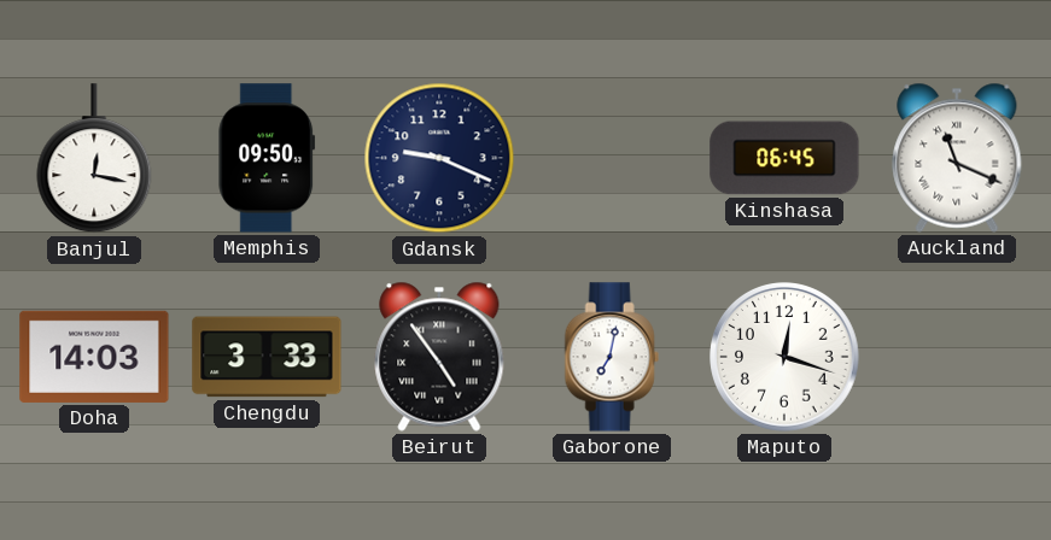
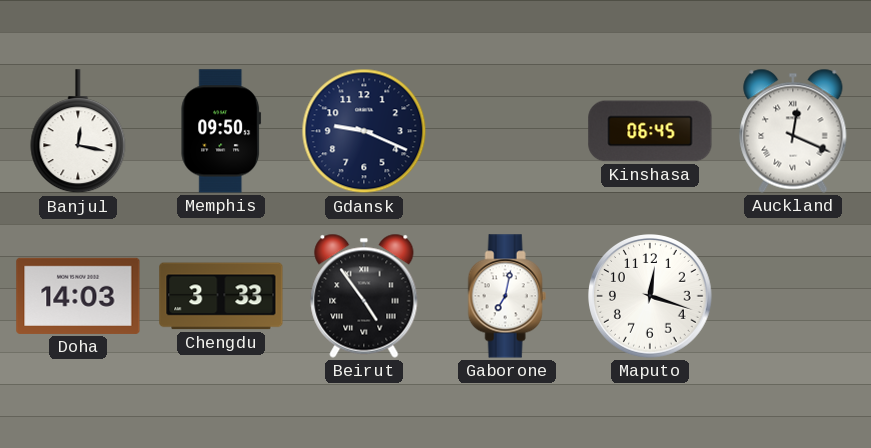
Auckland: 11:19 -> 12:19
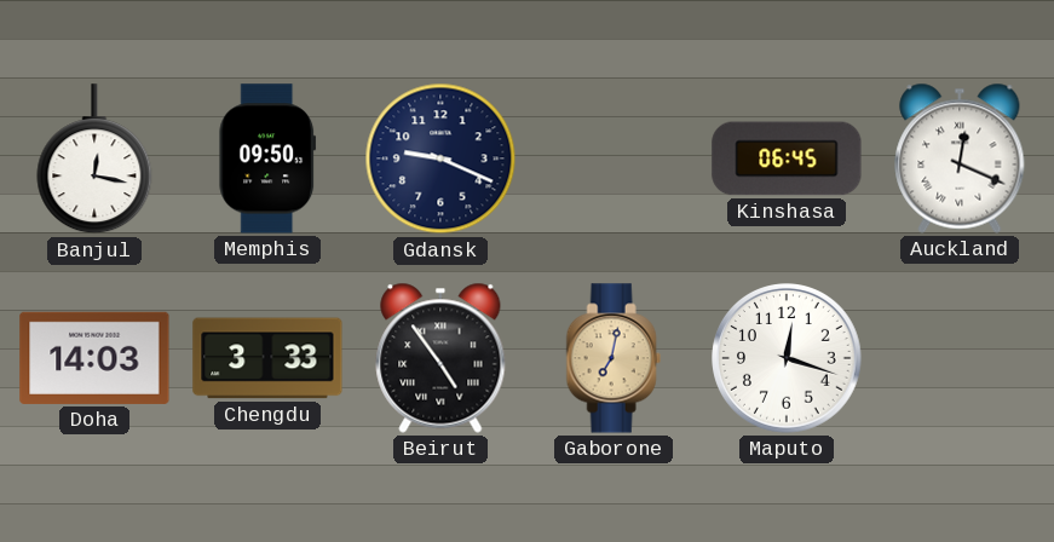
Gaborone dial: white -> champagne
